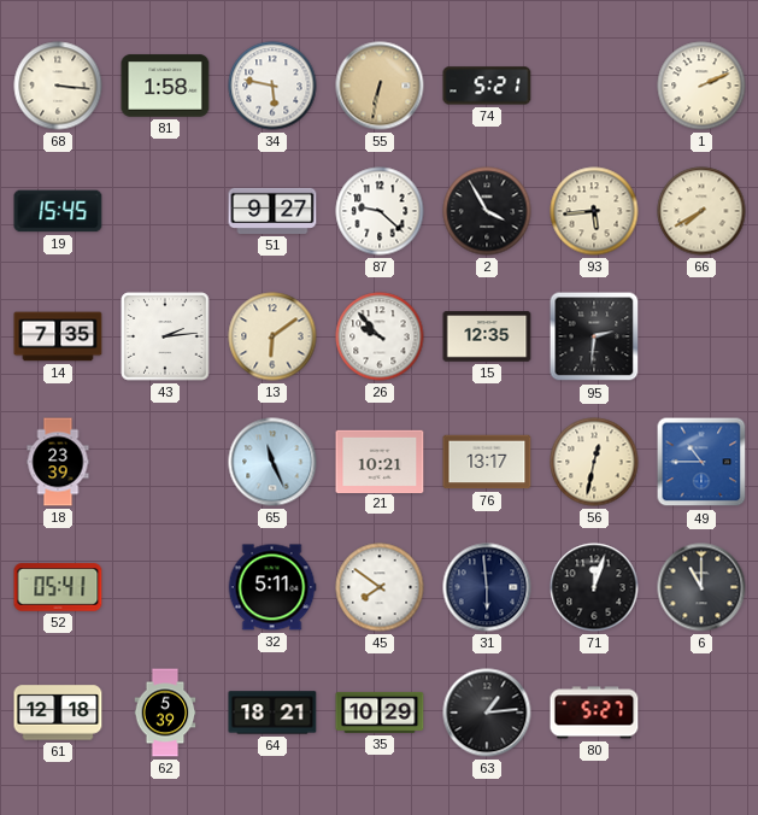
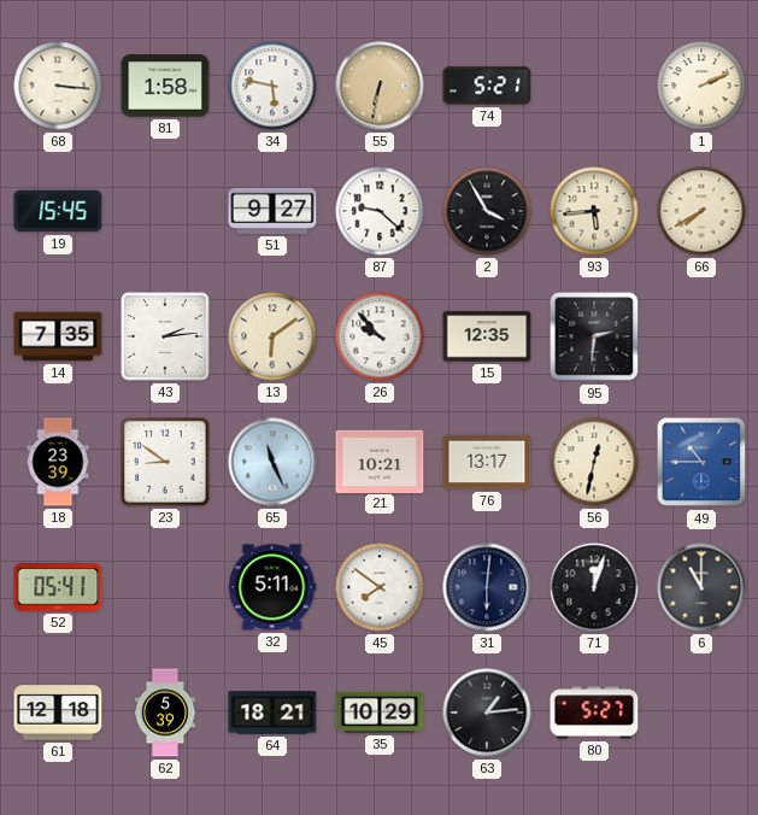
23: none -> 8:51
31: 5:59 -> 6:01
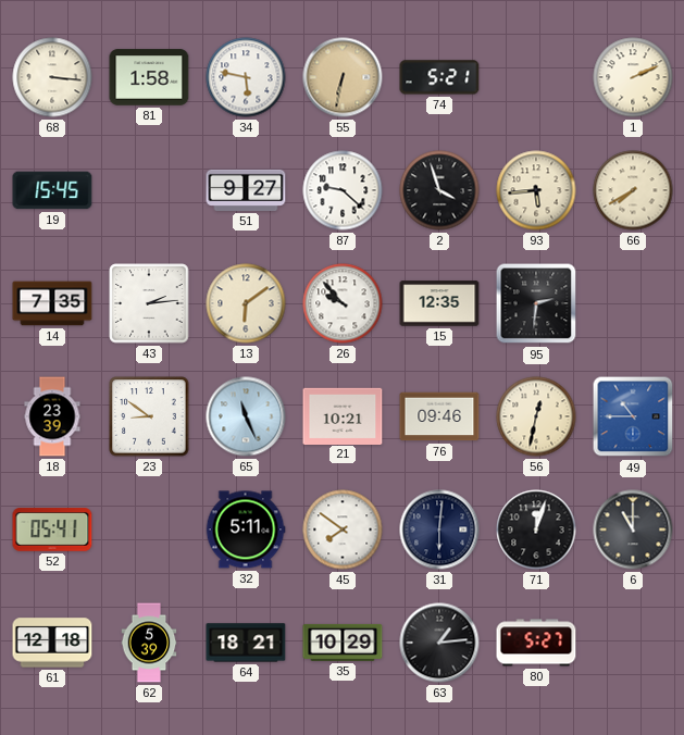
2: 3:55 -> 3:57
76: 13:17 -> 09:46
